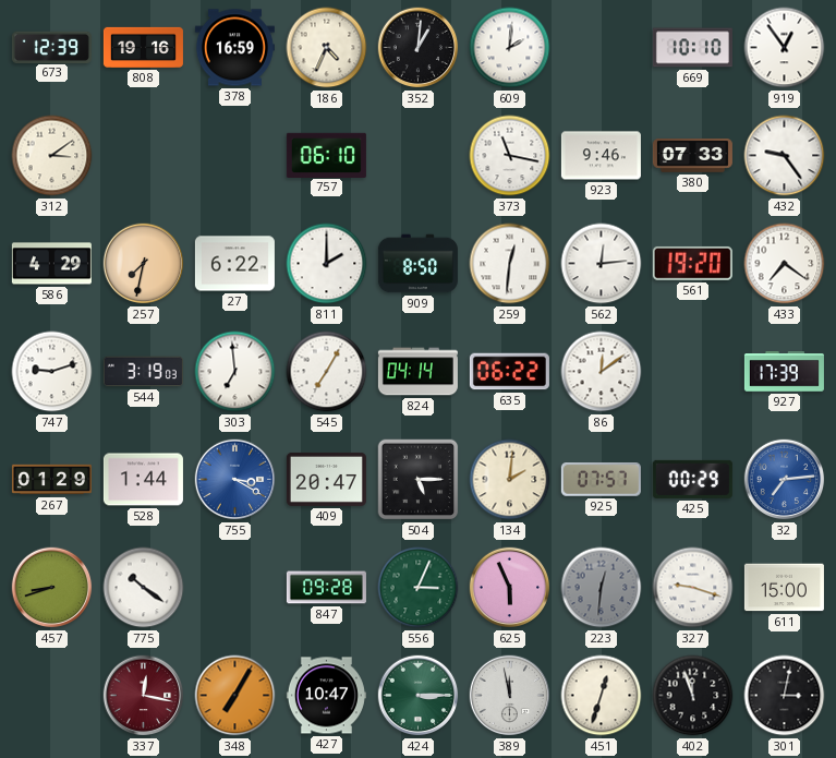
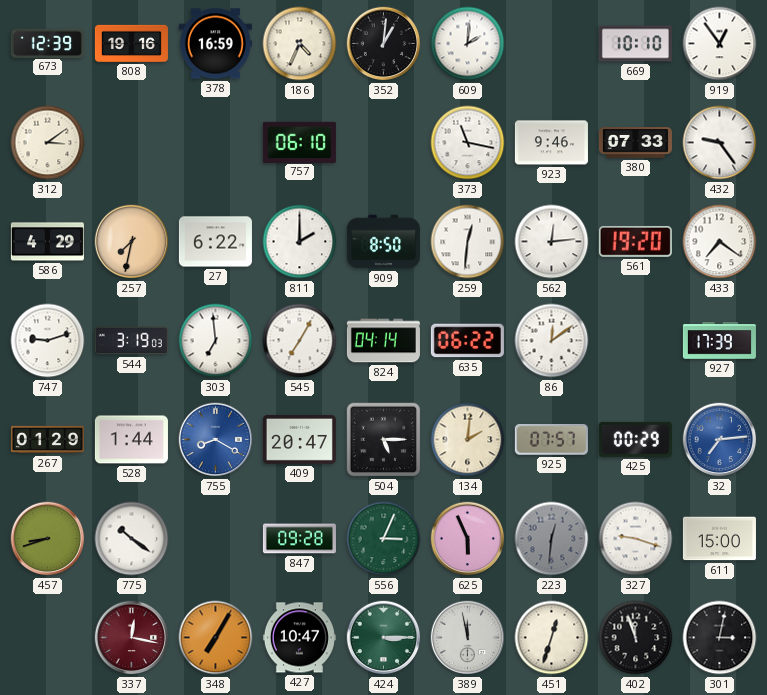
755: 3:20 -> 8:20
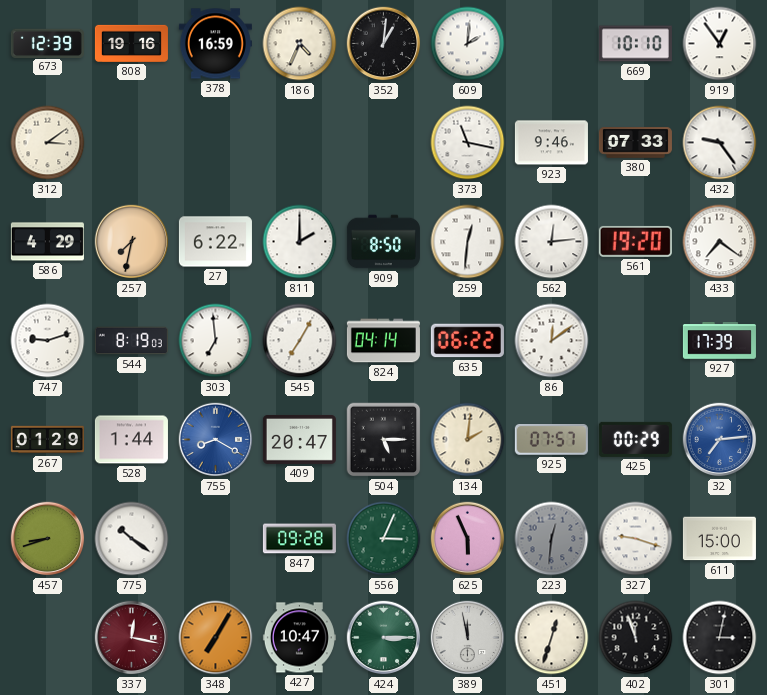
757: 06:10 -> none
544: 3:19 -> 8:19
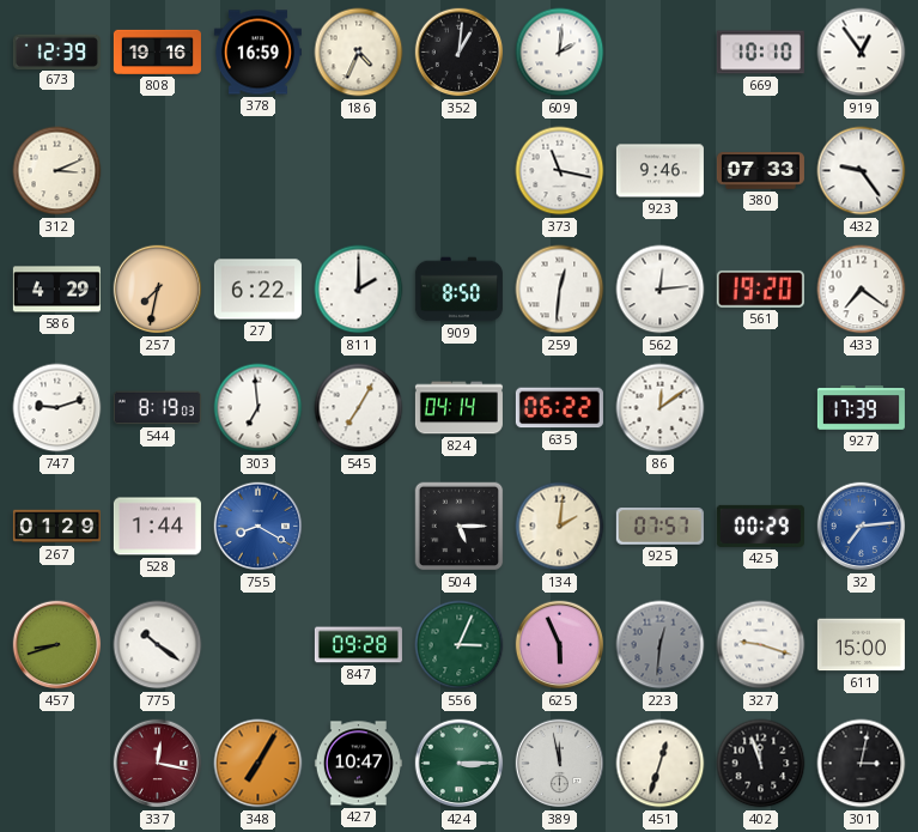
312: 3:09 -> 3:11
409: 20:47 -> none
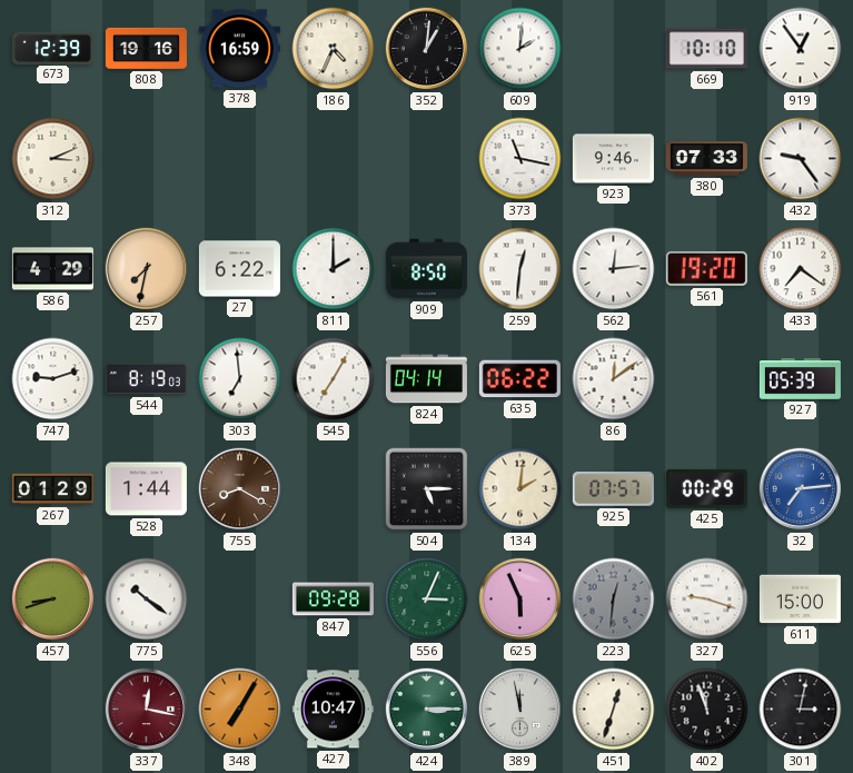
927: 17:39 -> 05:39
755 dial: blue -> brown
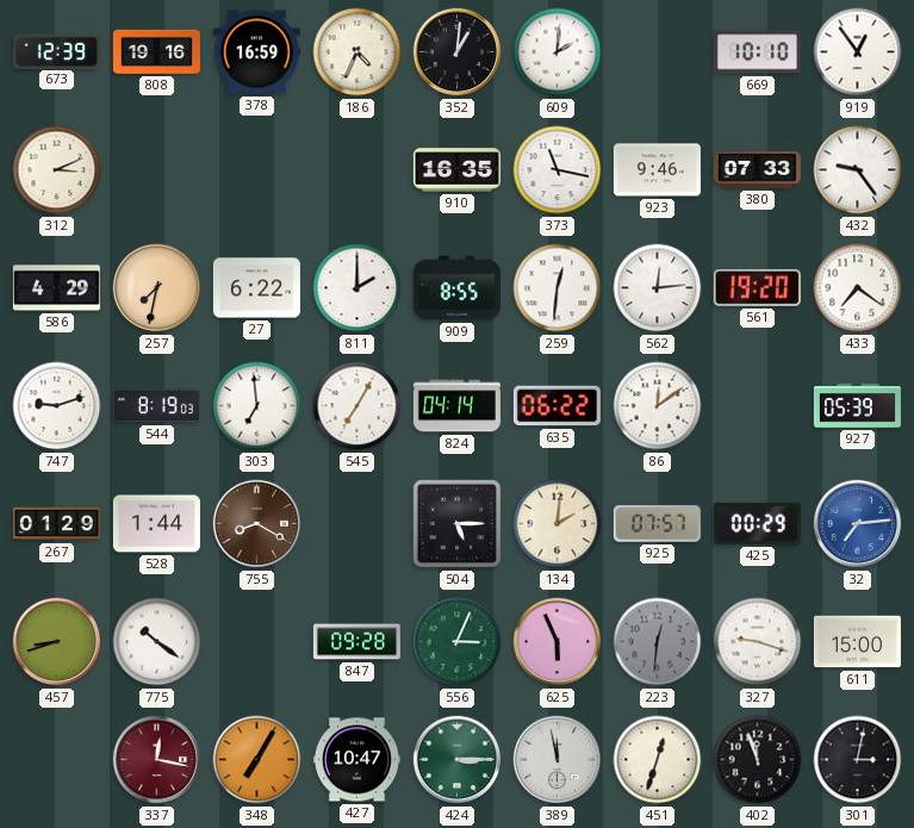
910: none -> 16:35
909: 8:50 -> 8:55
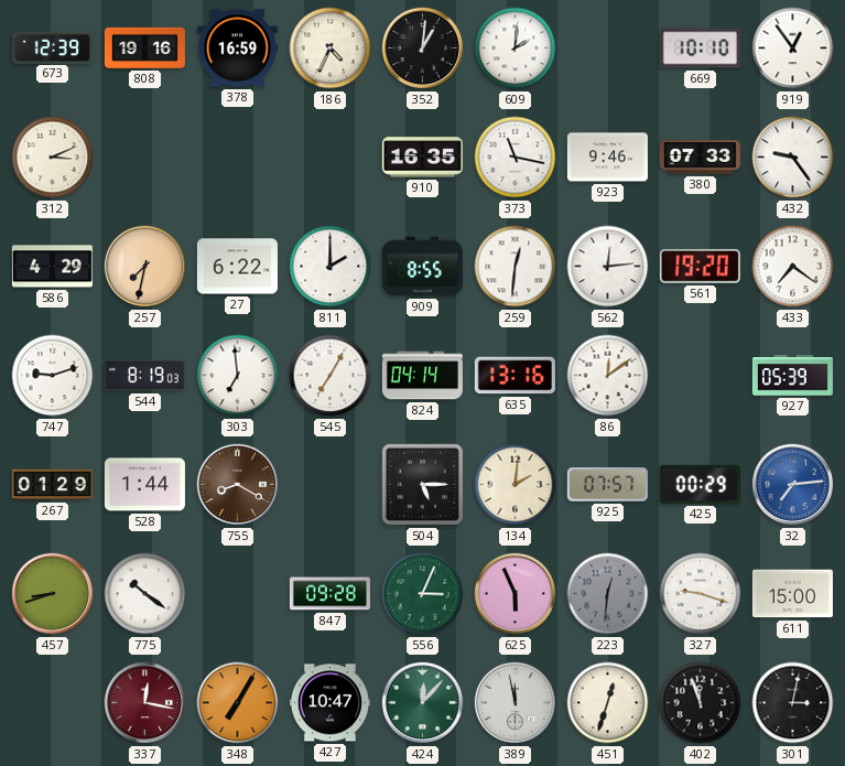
635: 06:22 -> 13:16
424: 3:15 -> 12:07
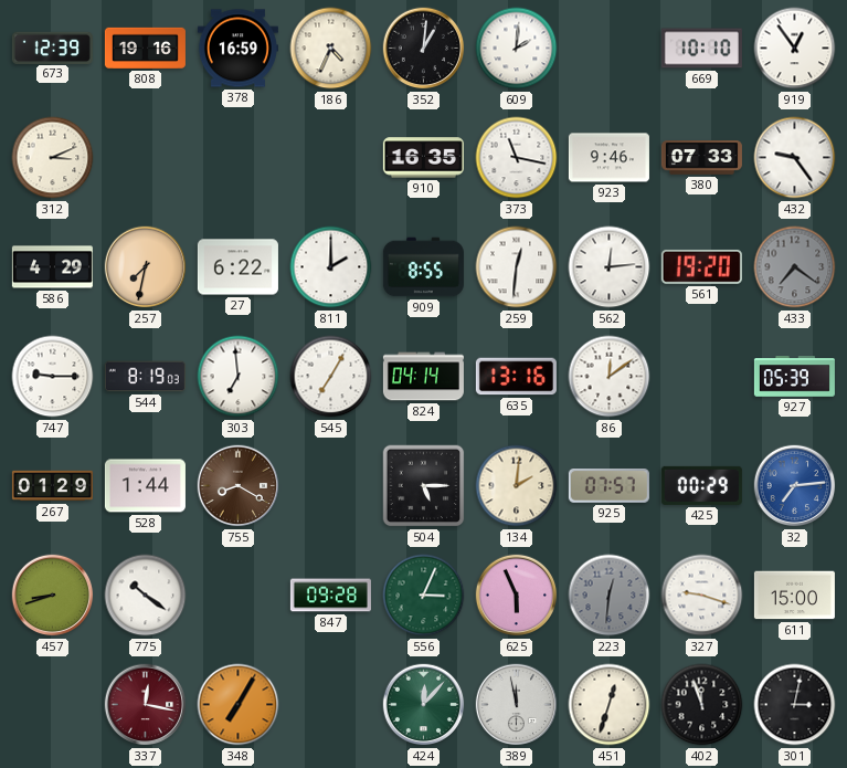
433 dial: white -> grey
747: 9:12 -> 9:15
427: 10:47 -> none
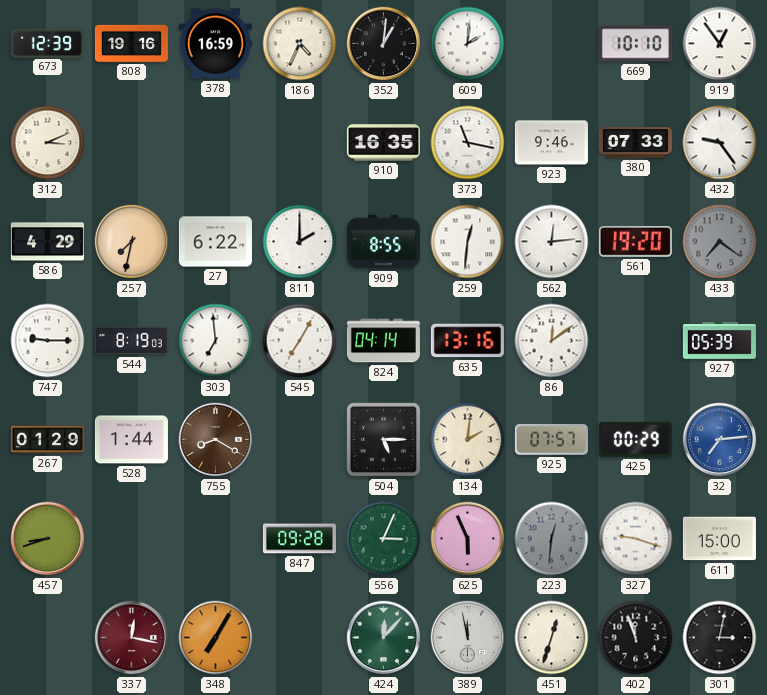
775: 10:21 -> none
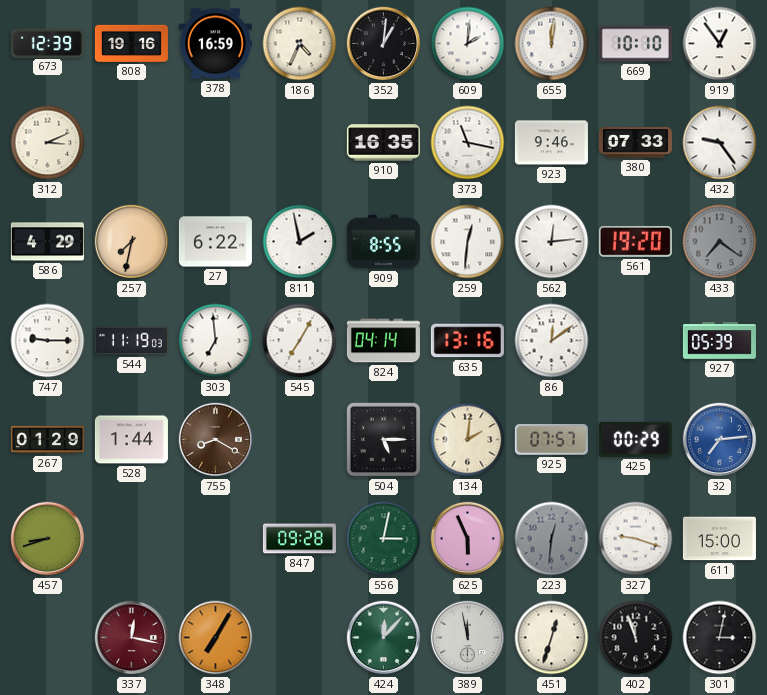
655: none -> 12:01
811: 2:00 -> 1:58
544: 8:19 -> 11:19
556: 3:04 -> 3:02
